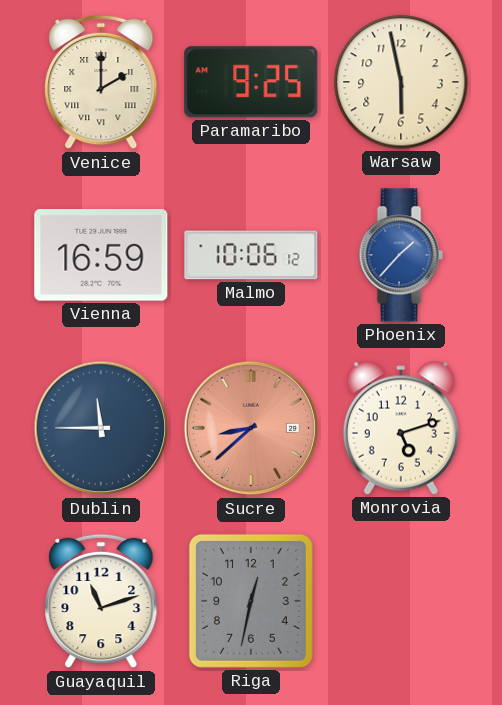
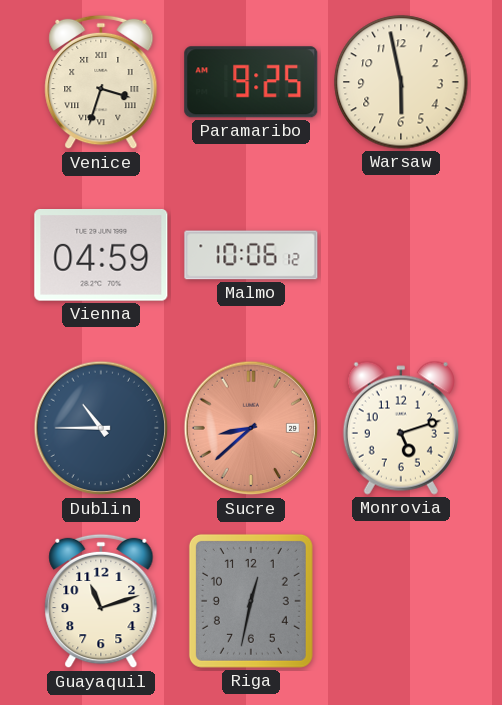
Venice: 2:00 -> 3:33
Vienna: 16:59 -> 04:59
Phoenix: 1:37 -> none
Dublin: 11:45 -> 10:45
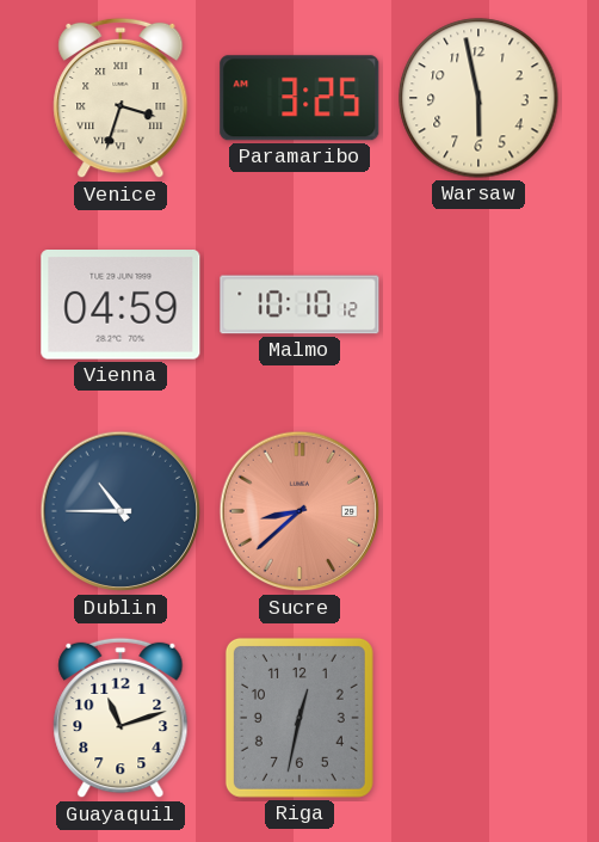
Paramaribo: 9:25 -> 3:25
Malmo: 10:06 -> 10:10
Monrovia: 5:12 -> none
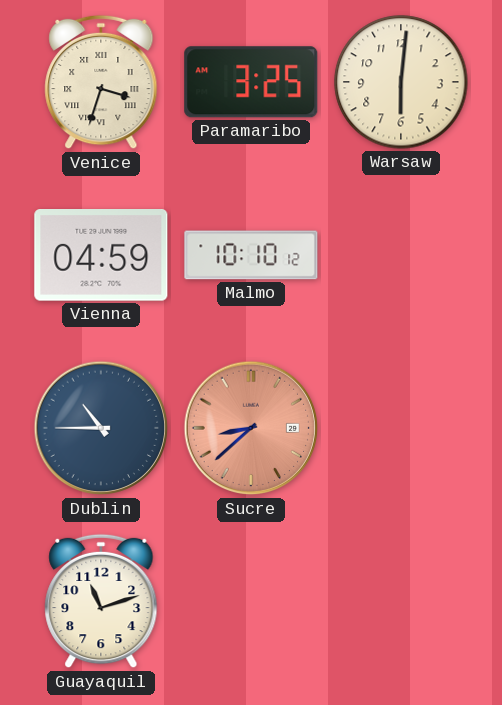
Warsaw: 5:58 -> 6:01
Riga: 12:32 -> none
